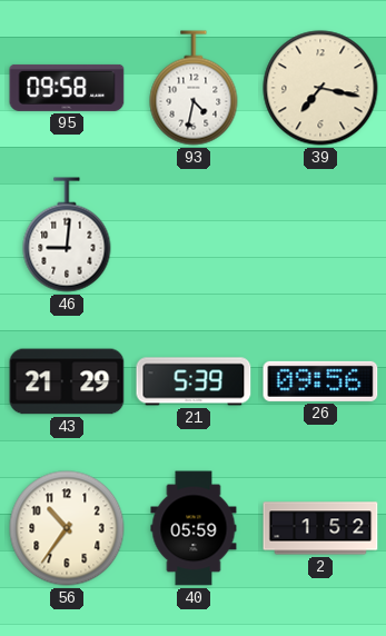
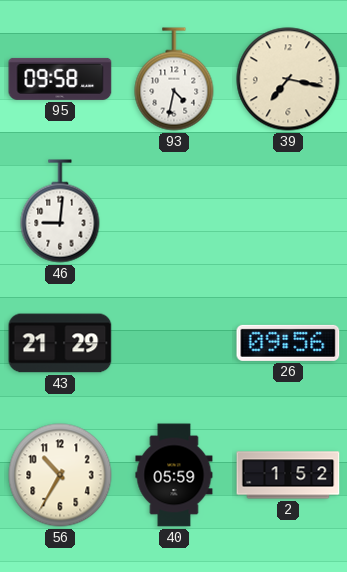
21: 5:39 -> none
56: 10:36 -> 10:35
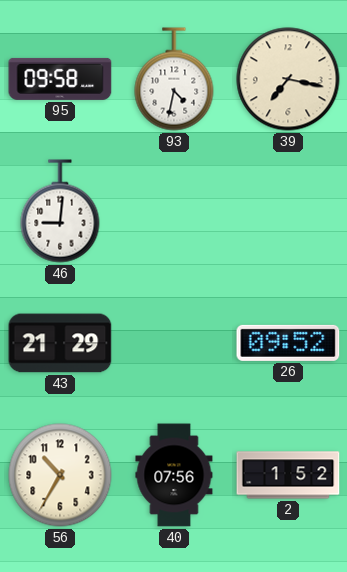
26: 09:56 -> 09:52
40: 05:59 -> 07:56
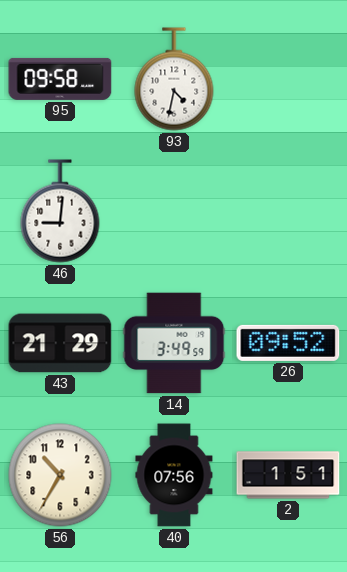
39: 7:17 -> none
14: none -> 3:49
2: 1:52 -> 1:51
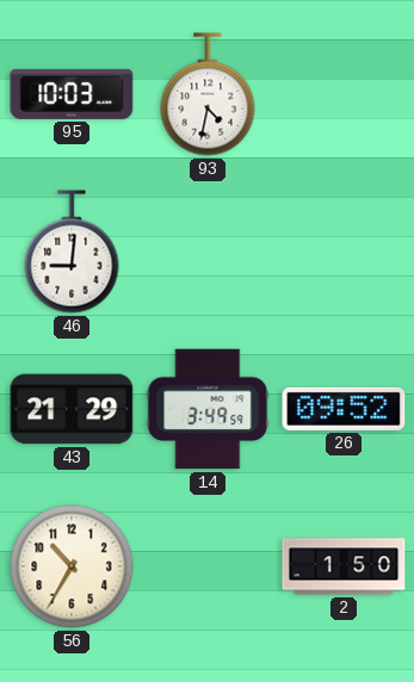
95: 09:58 -> 10:03
40: 07:56 -> none
2: 1:51 -> 1:50
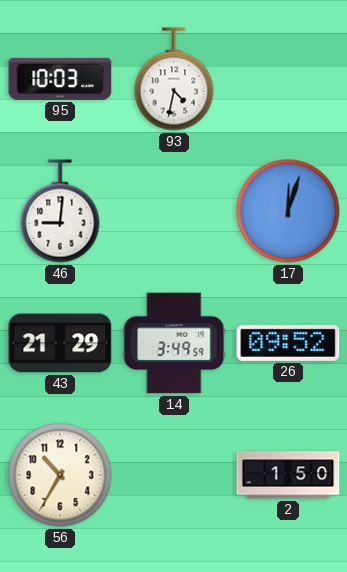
17: none -> 12:03
